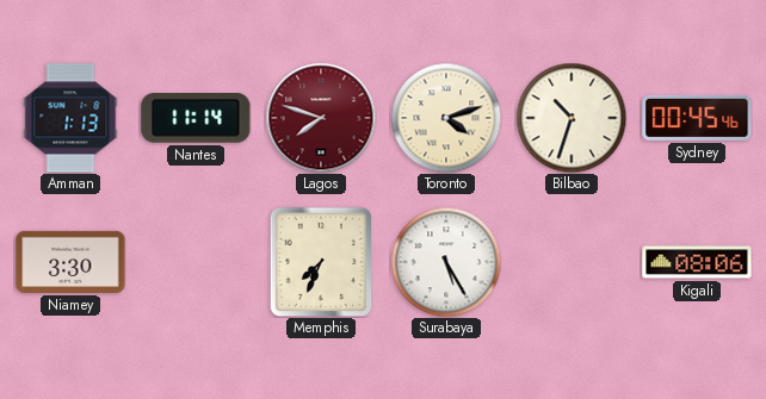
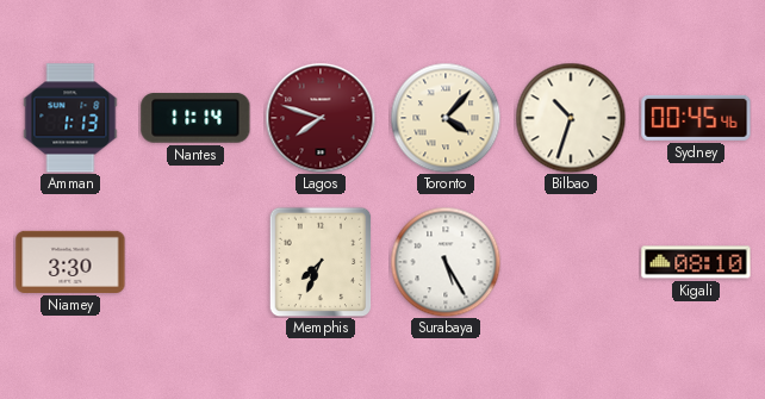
Toronto: 4:12 -> 4:07
Kigali: 08:06 -> 08:10
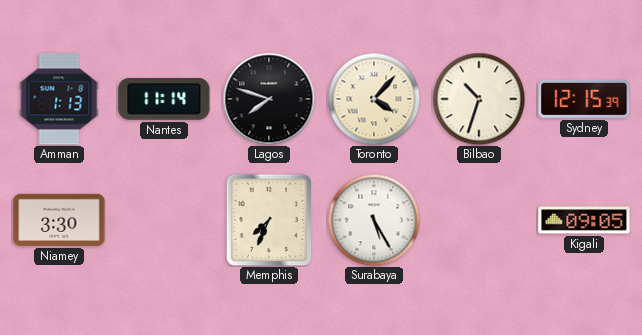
Lagos dial: burgundy -> black
Sydney: 00:45 -> 12:15
Kigali: 08:10 -> 09:05
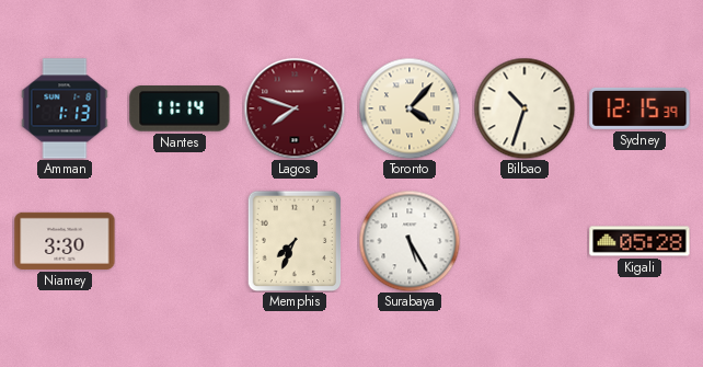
Lagos dial: black -> burgundy
Kigali: 09:05 -> 05:28
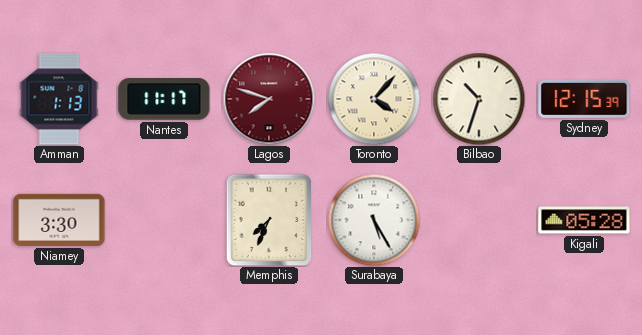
Nantes: 11:14 -> 11:17
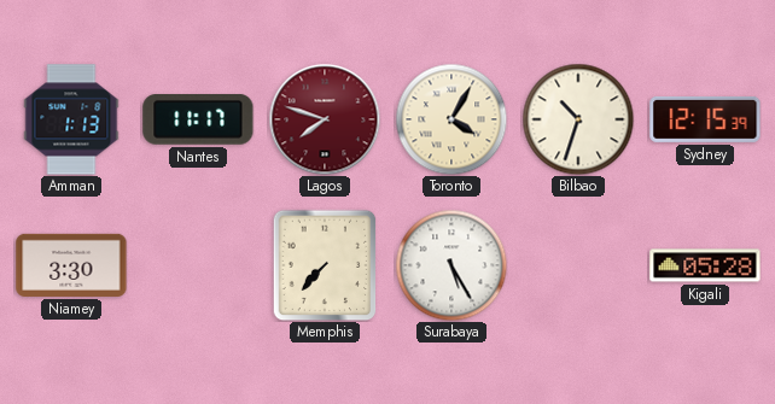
Toronto: 4:07 -> 4:05
Memphis: 7:34 -> 7:37
